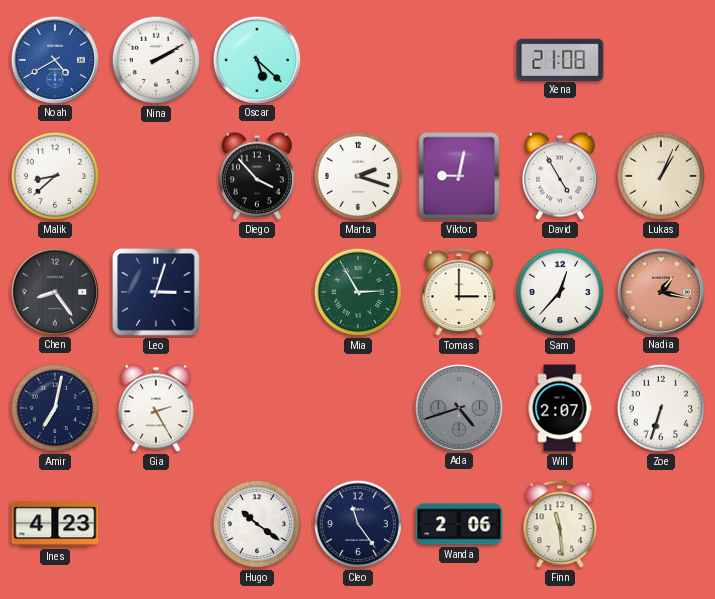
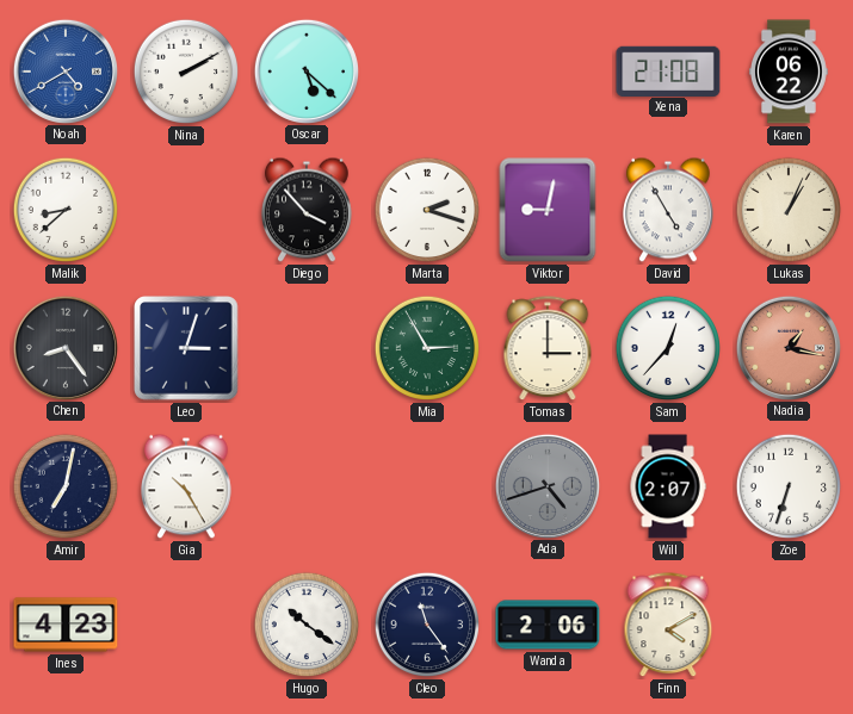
Karen: none -> 06:22
Gia: 2:25 -> 10:25
Finn: 11:29 -> 4:10
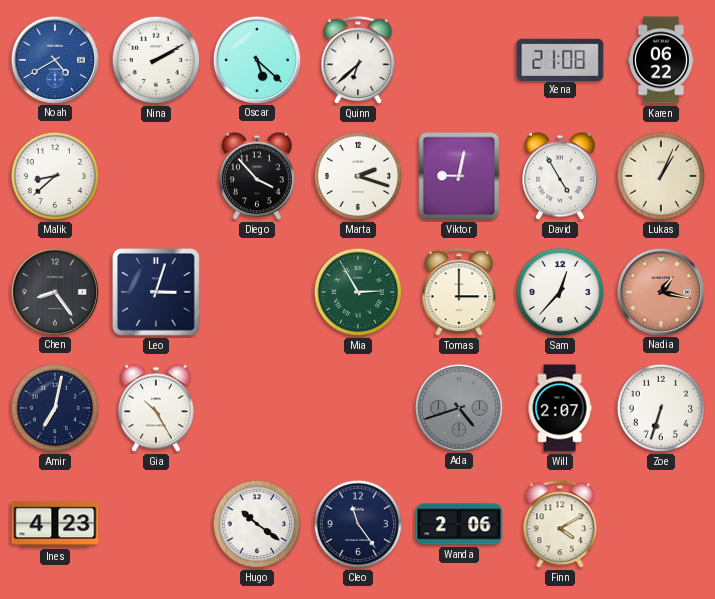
Quinn: none -> 6:38
